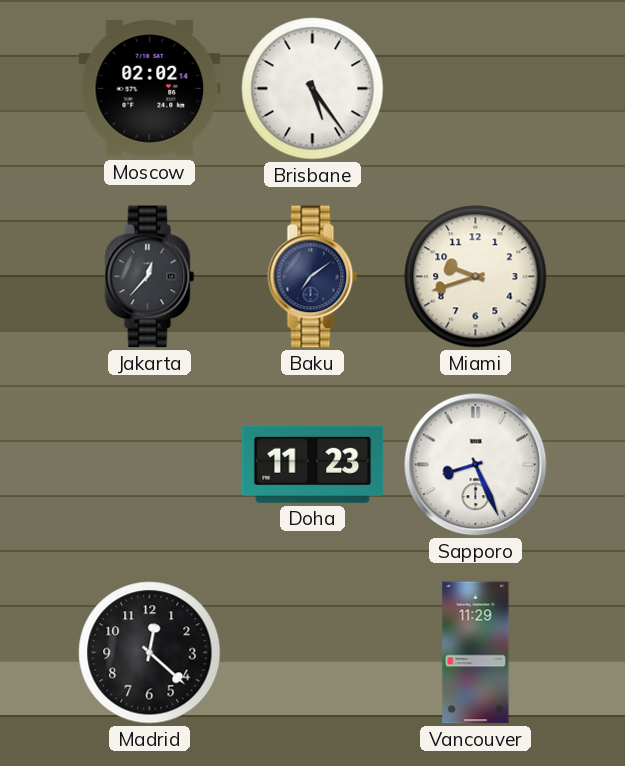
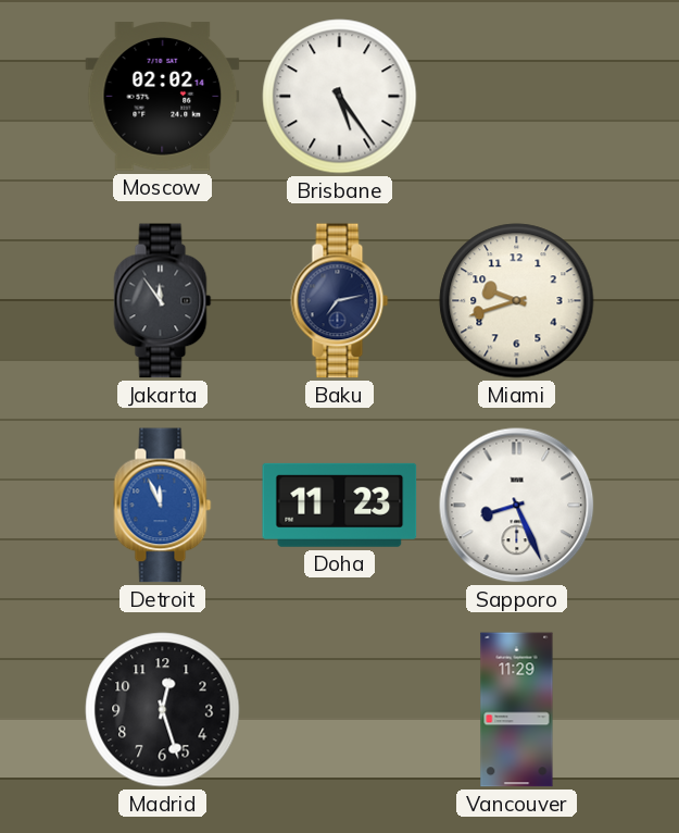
Jakarta: 12:37 -> 11:54
Baku: 7:09 -> 7:13
Detroit: none -> 11:56
Madrid: 12:22 -> 12:27
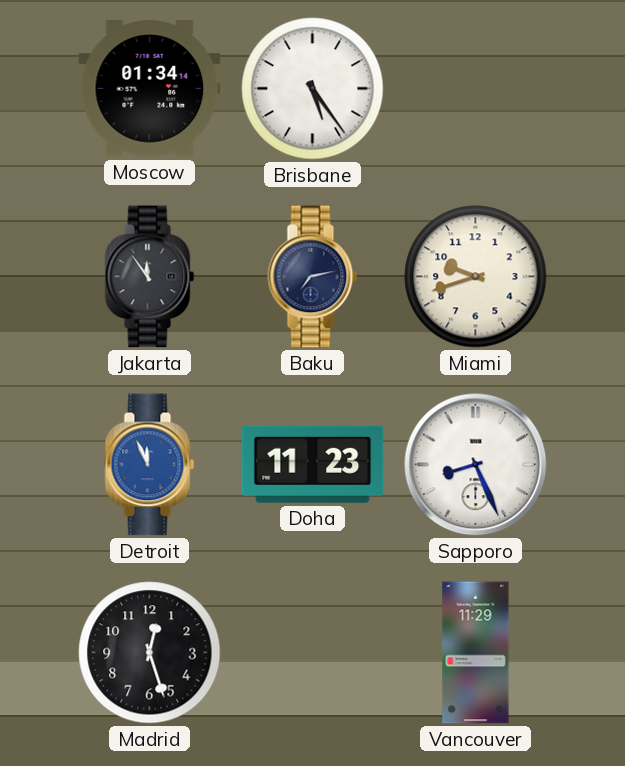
Moscow: 02:02 -> 01:34
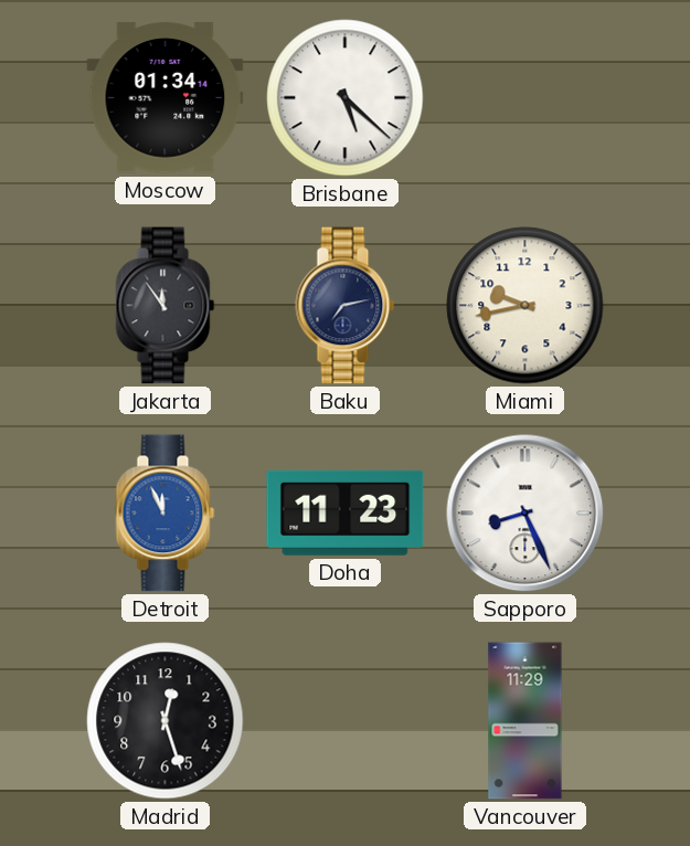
Brisbane: 5:24 -> 5:22
Miami: 9:42 -> 9:43
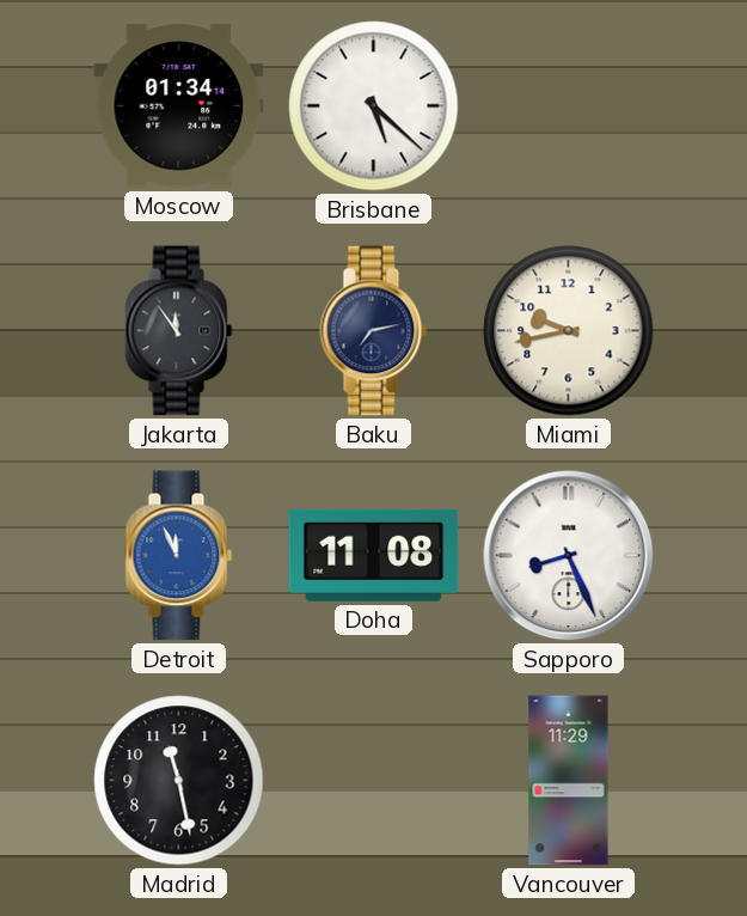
Doha: 11:23 -> 11:08
Madrid: 12:27 -> 11:28
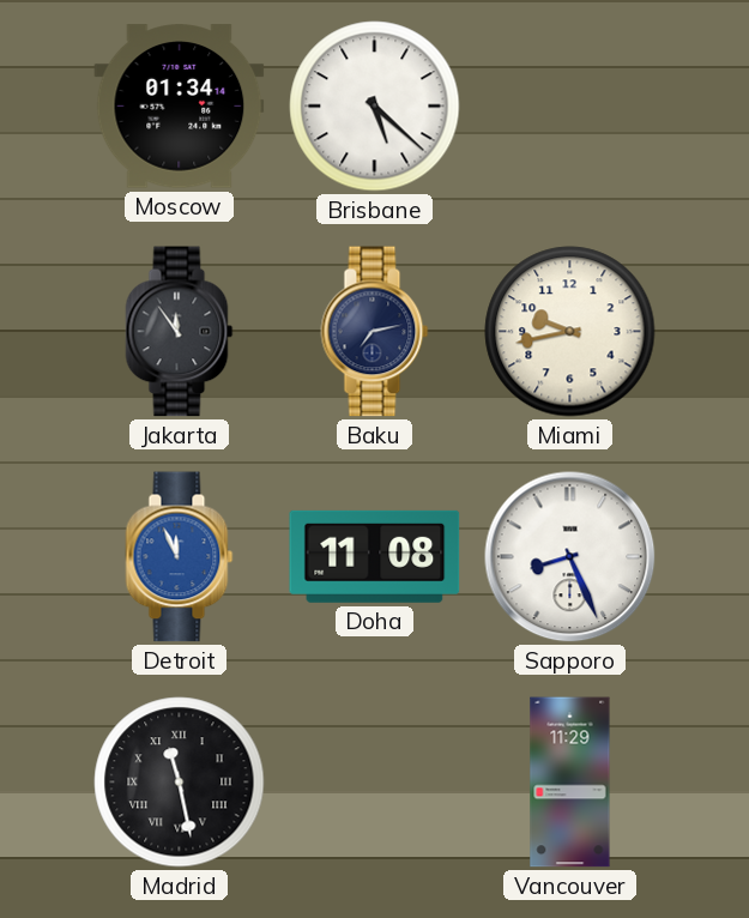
Madrid numerals: Arabic -> Roman
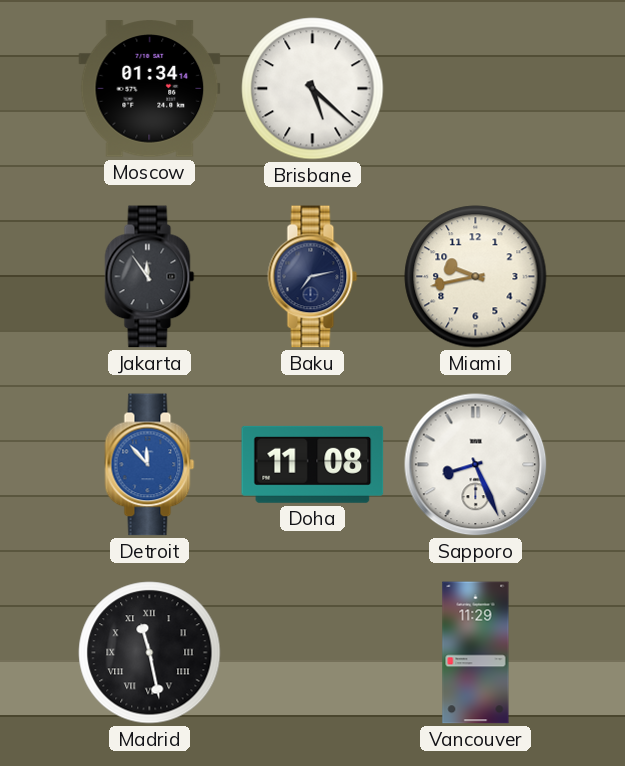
Detroit: 11:56 -> 11:53
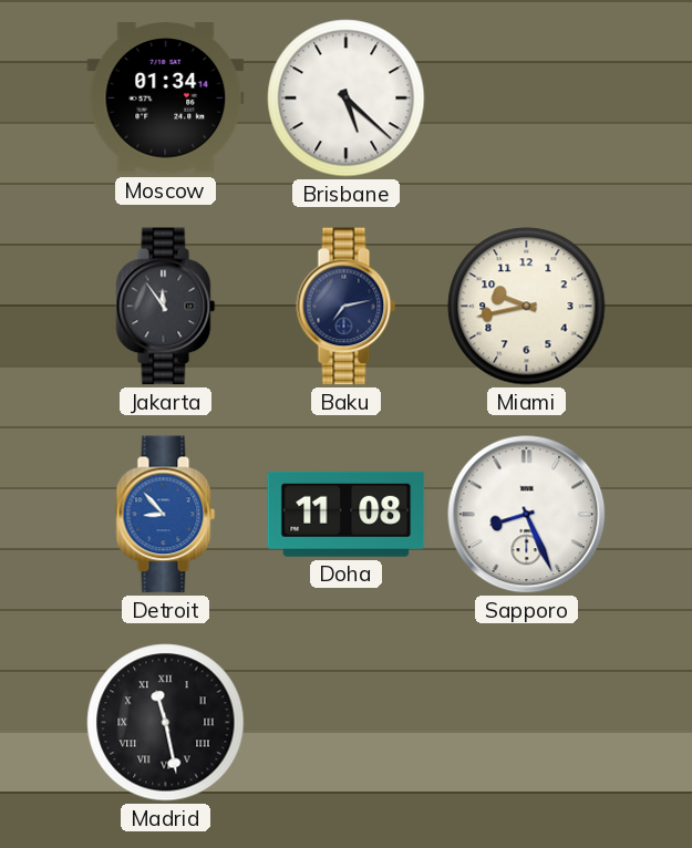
Detroit: 11:53 -> 8:53
Vancouver: 11:29 -> none
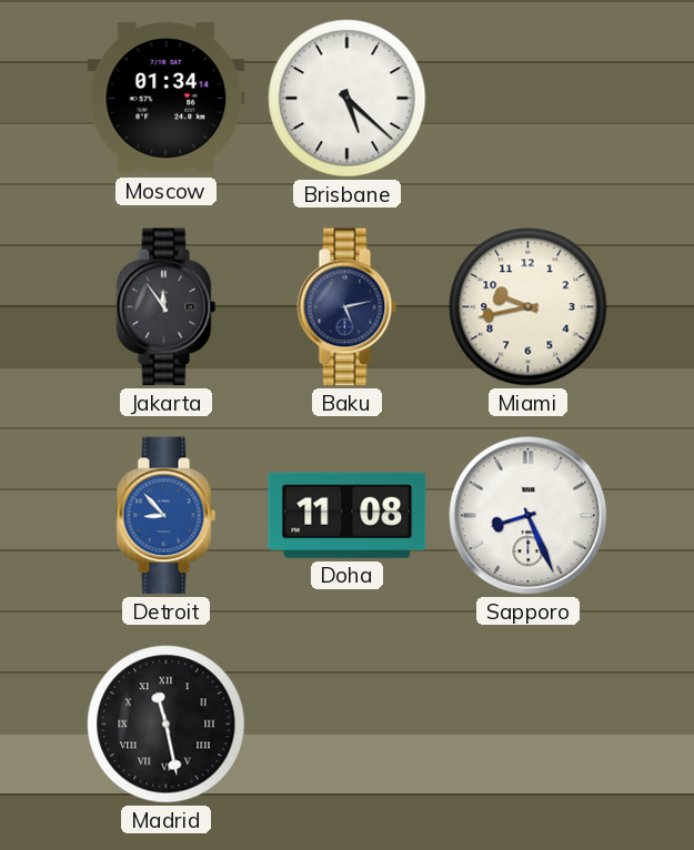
Baku: 7:13 -> 5:13
